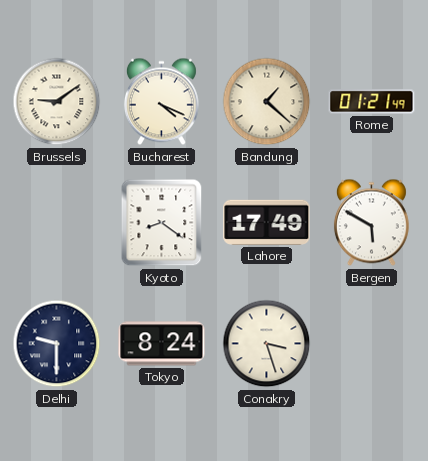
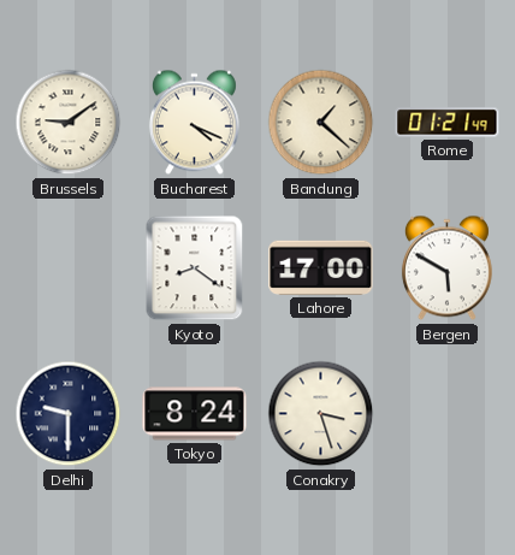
Lahore: 17:49 -> 17:00
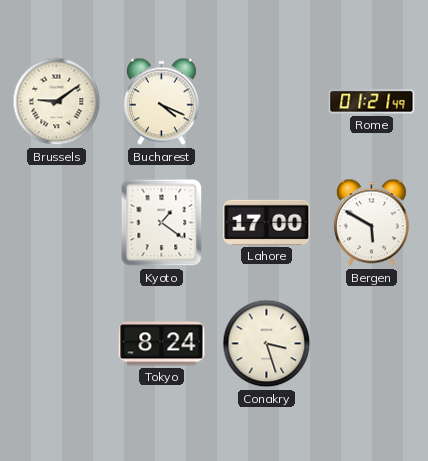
Bandung: 1:22 -> none
Kyoto: 8:21 -> 1:21
Delhi: 9:30 -> none
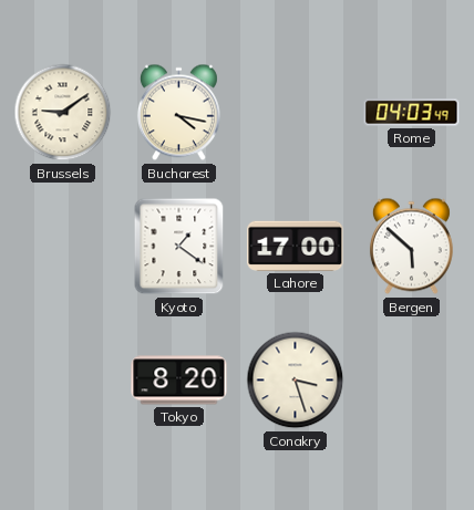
Bucharest: 4:19 -> 4:17
Rome: 01:21 -> 04:03
Bergen: 5:50 -> 5:52
Tokyo: 8:24 -> 8:20
